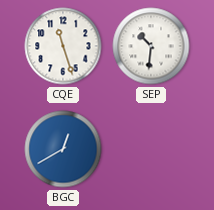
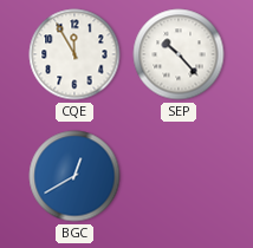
CQE: 11:27 -> 11:55
SEP: 10:31 -> 10:23
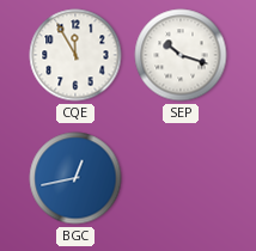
SEP: 10:23 -> 10:18
BGC: 12:40 -> 12:43
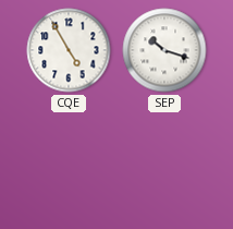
CQE: 11:55 -> 4:55
BGC: 12:43 -> none
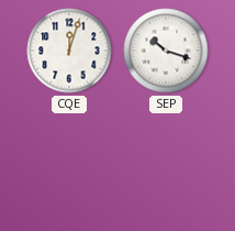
CQE: 4:55 -> 12:03
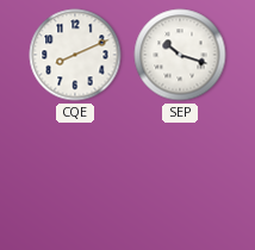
CQE: 12:03 -> 8:11
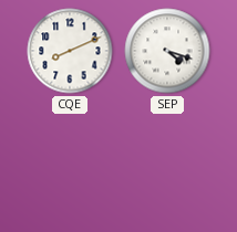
SEP: 10:18 -> 4:18
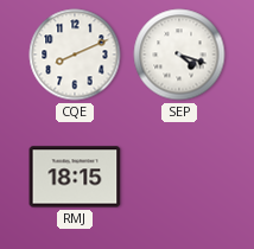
RMJ: none -> 18:15
